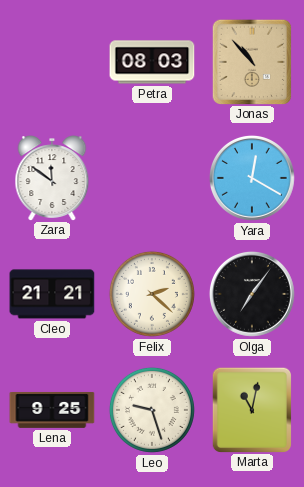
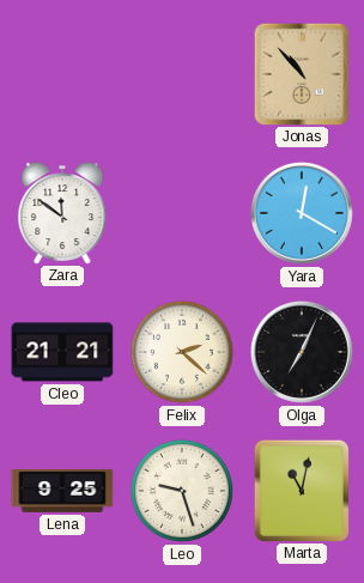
Petra: 08:03 -> none
Olga: 7:06 -> 7:04
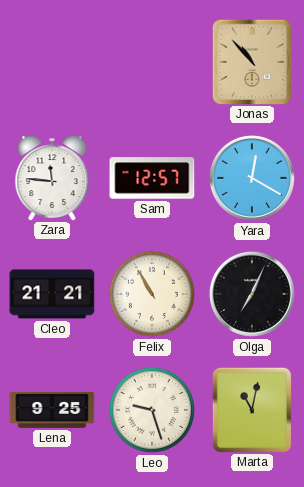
Zara: 11:51 -> 11:46
Sam: none -> 12:57
Felix: 2:22 -> 10:55
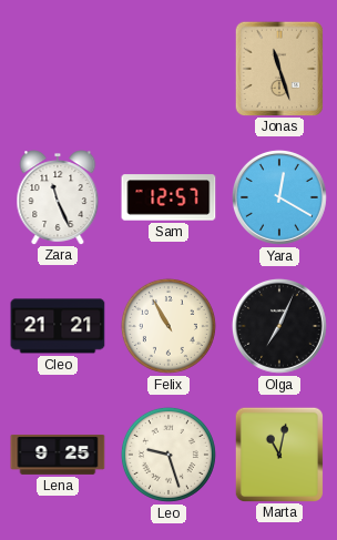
Jonas: 10:53 -> 11:27
Zara: 11:46 -> 11:26
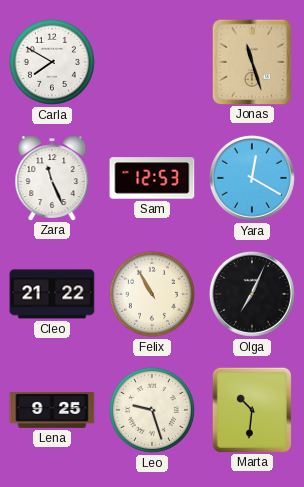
Carla: none -> 7:50
Sam: 12:57 -> 12:53
Cleo: 21:21 -> 21:22
Marta: 11:02 -> 10:31
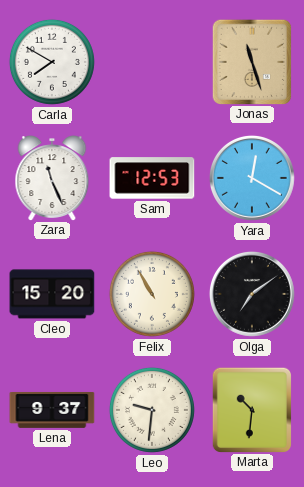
Cleo: 21:22 -> 15:20
Olga: 7:04 -> 7:09
Lena: 9:25 -> 9:37
Leo: 9:27 -> 9:31
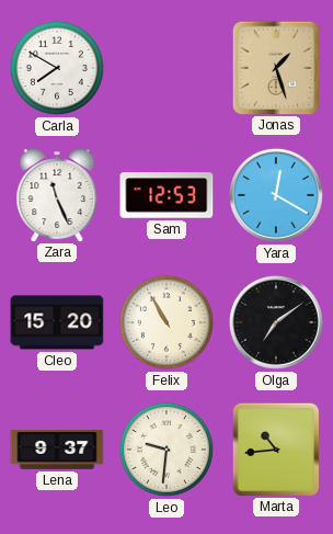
Jonas: 11:27 -> 1:27
Marta: 10:31 -> 10:44
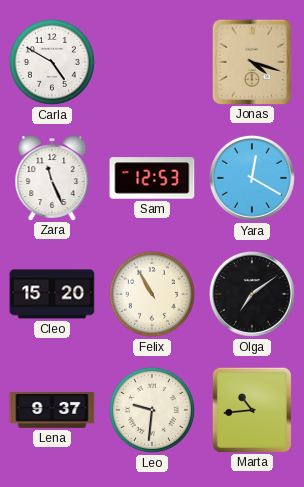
Carla: 7:50 -> 4:50
Jonas: 1:27 -> 4:18
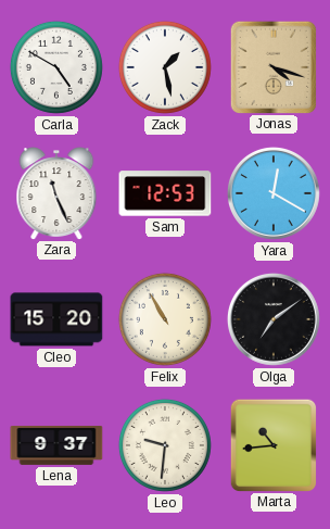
Zack: none -> 1:28
